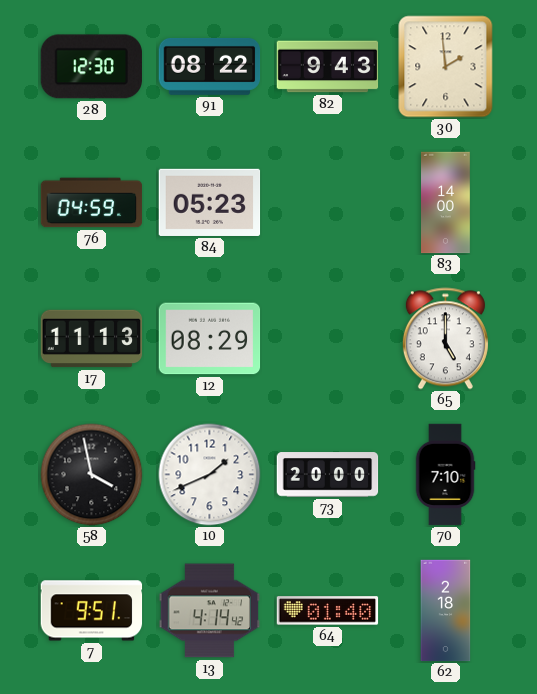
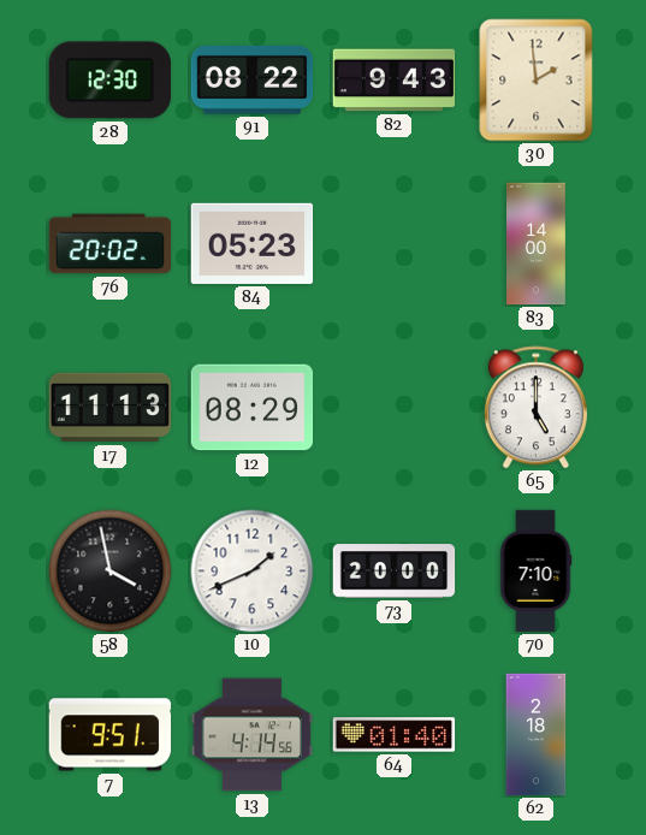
76: 04:59 -> 20:02
13: 4:14:42 -> 4:14:56
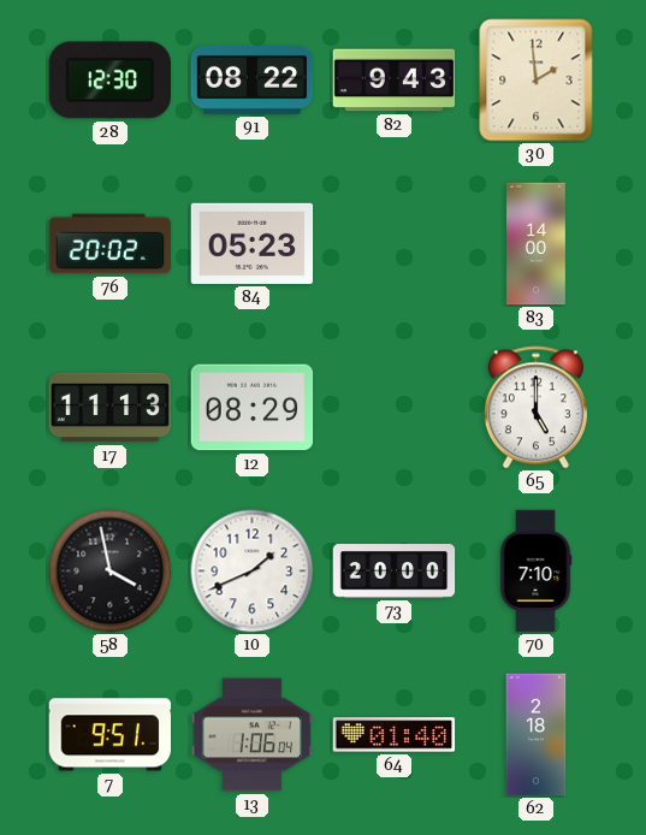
13: 4:14 -> 1:06
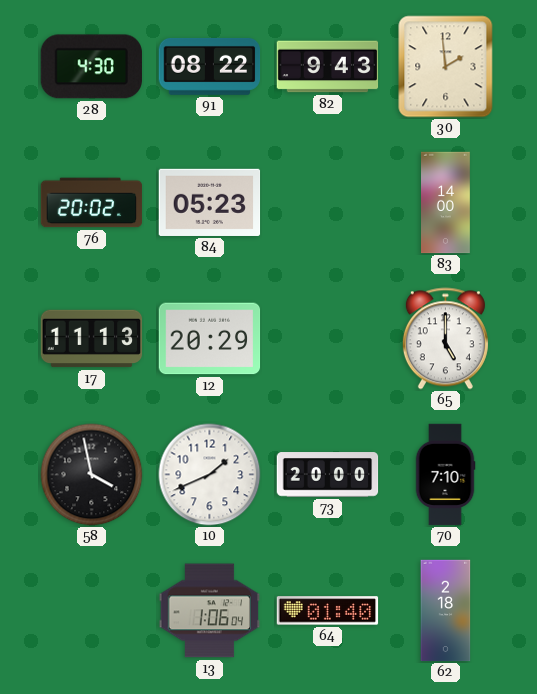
28: 12:30 -> 4:30
12: 08:29 -> 20:29
7: 9:51 -> none
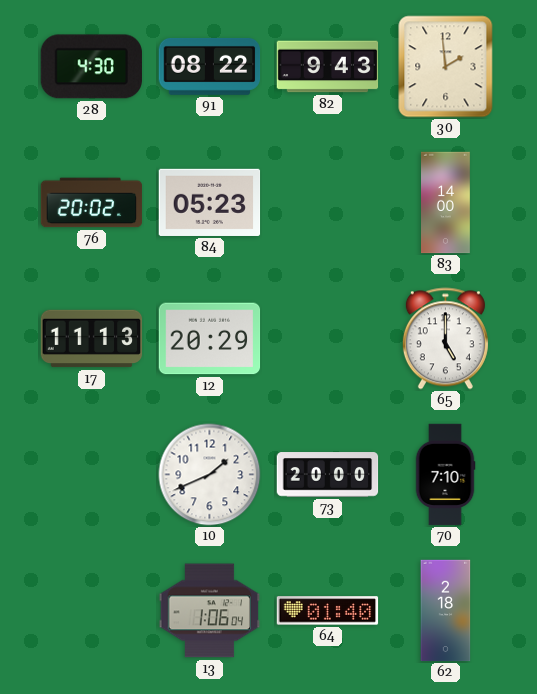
58: 3:58 -> none
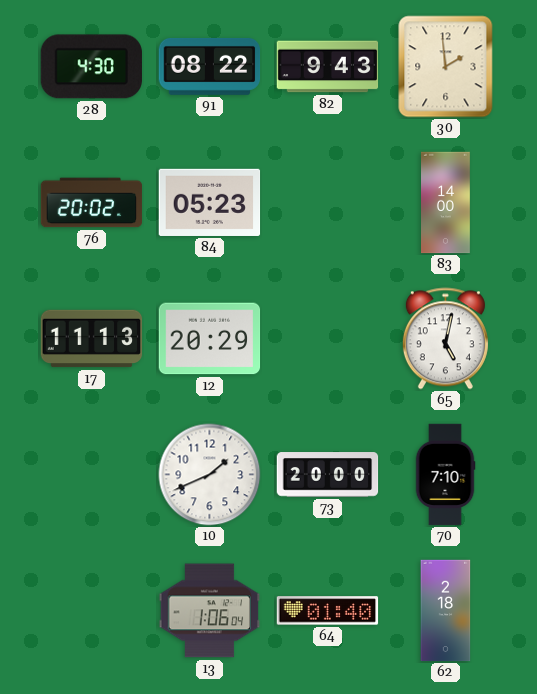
65: 5:00 -> 5:02
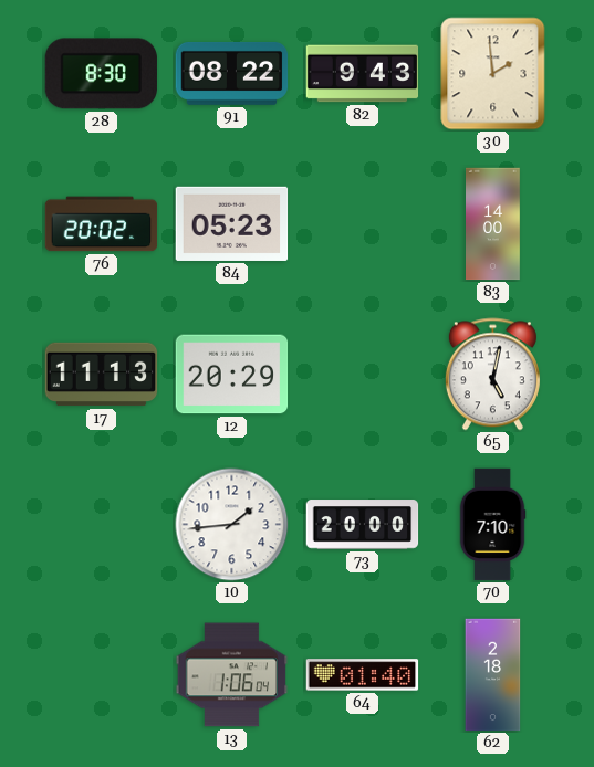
28: 4:30 -> 8:30
10: 1:41 -> 1:44
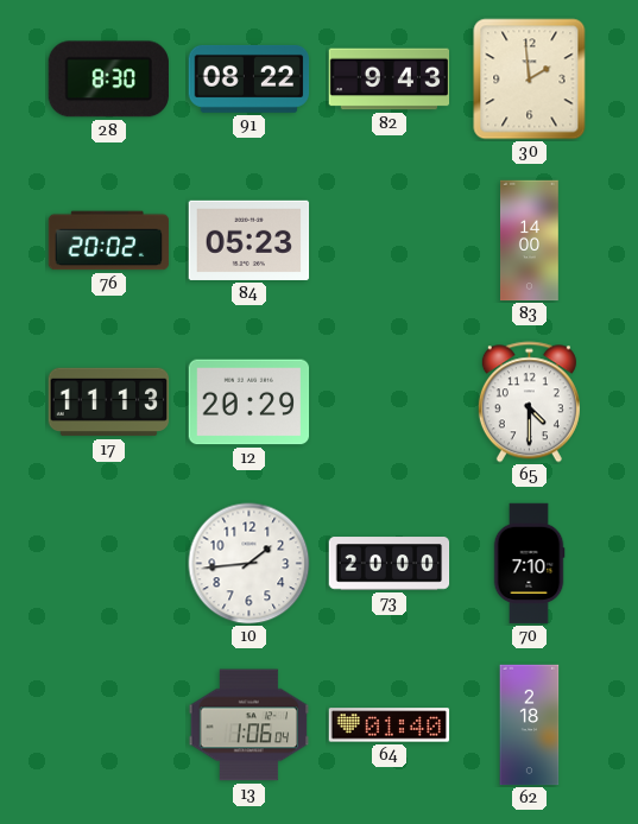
65: 5:02 -> 4:30
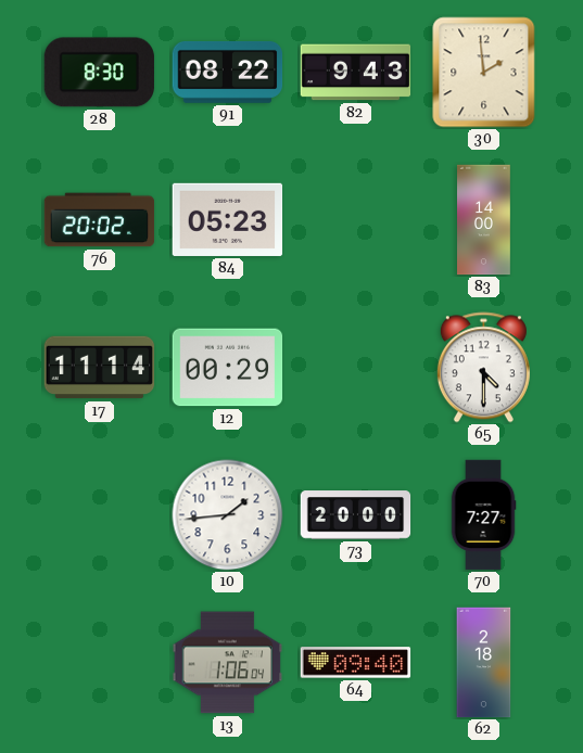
17: 11:13 -> 11:14
12: 20:29 -> 00:29
70: 7:10 -> 7:27
64: 01:40 -> 09:40
